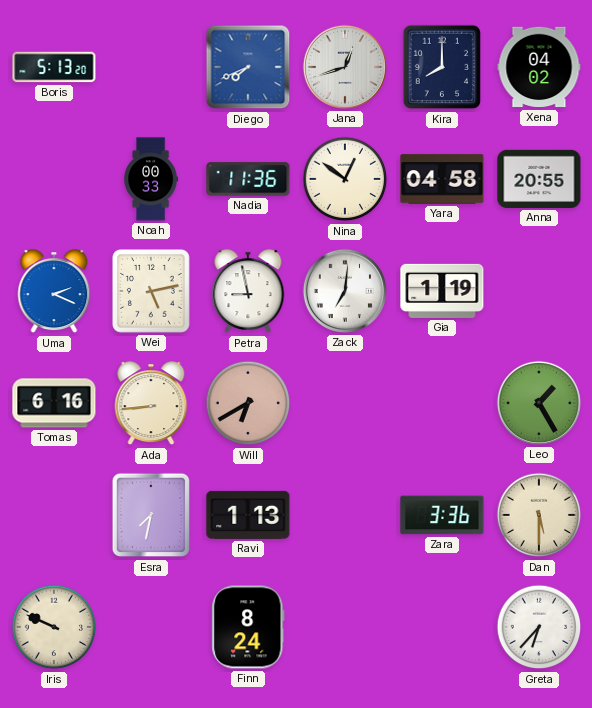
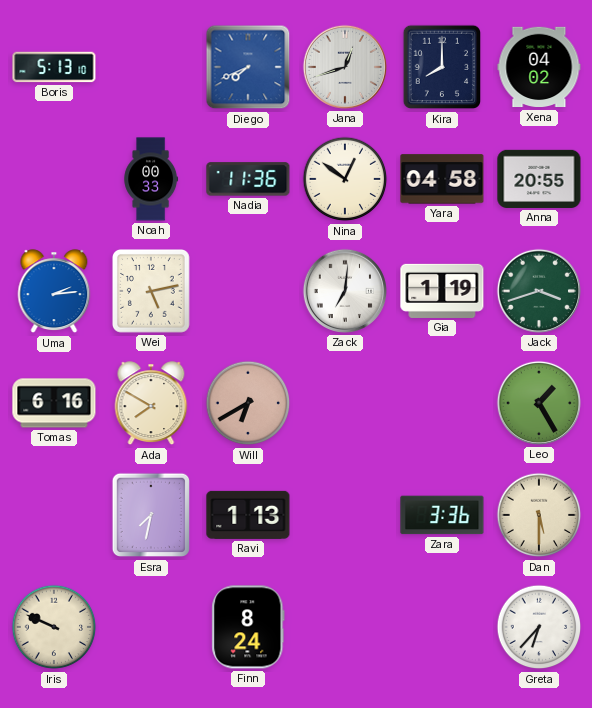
Boris: 5:13:20 -> 5:13:10
Uma: 2:19 -> 2:14
Petra: 8:58 -> none
Jack: none -> 3:42
Ada: 8:44 -> 7:50
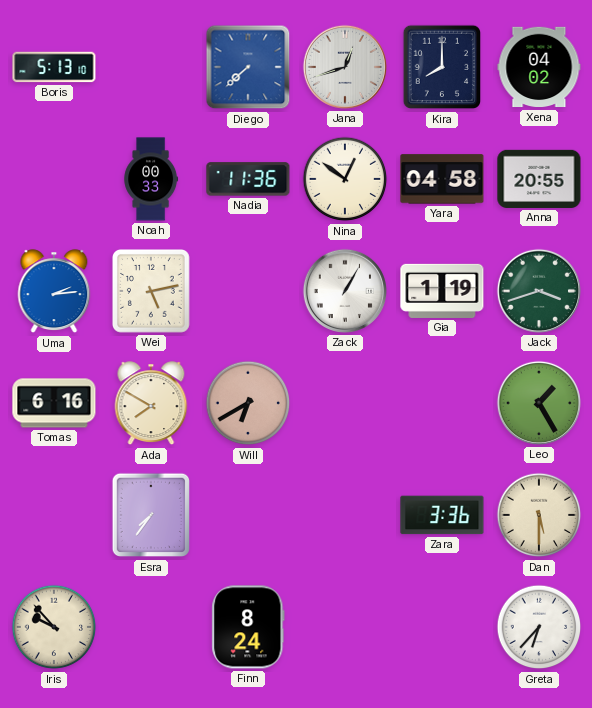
Diego: 7:41 -> 7:38
Zack: 7:01 -> 1:05
Esra: 7:32 -> 7:36
Ravi: 1:13 -> none
Iris: 9:49 -> 9:53
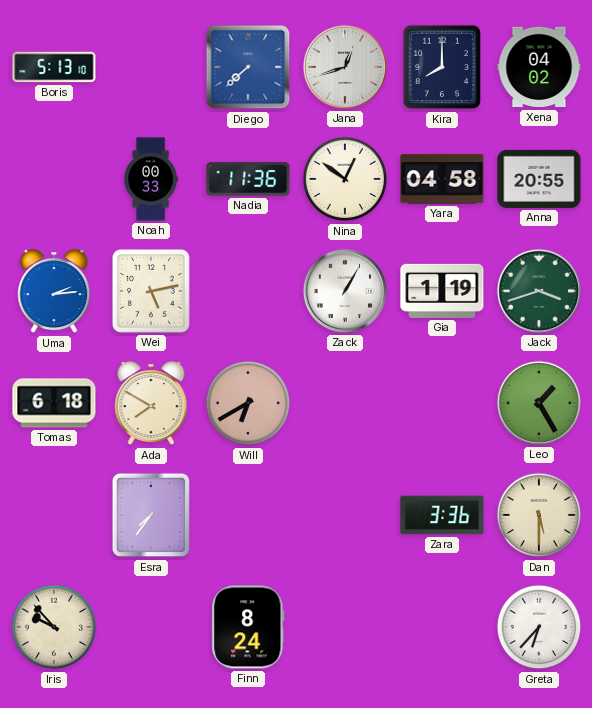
Tomas: 6:16 -> 6:18
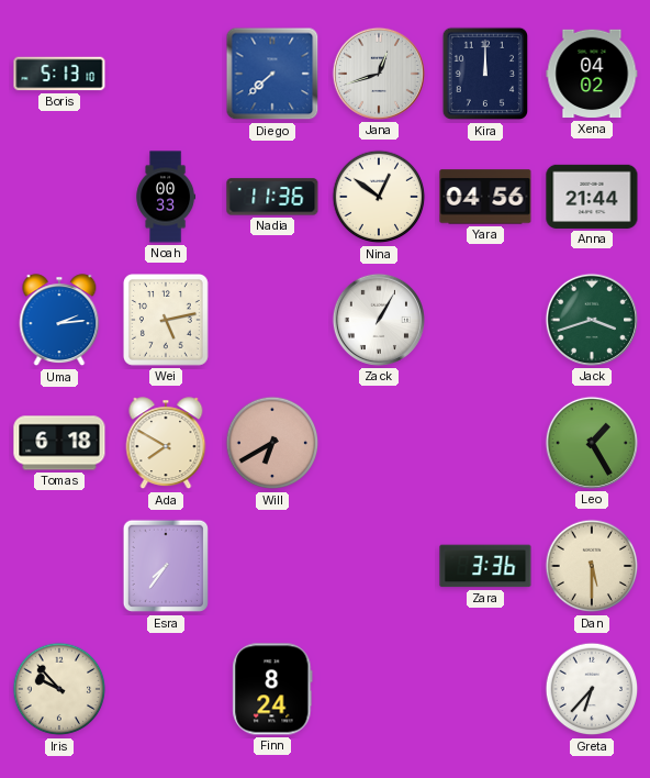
Kira: 8:00 -> 12:00
Yara: 04:58 -> 04:56
Anna: 20:55 -> 21:44
Gia: 1:19 -> none
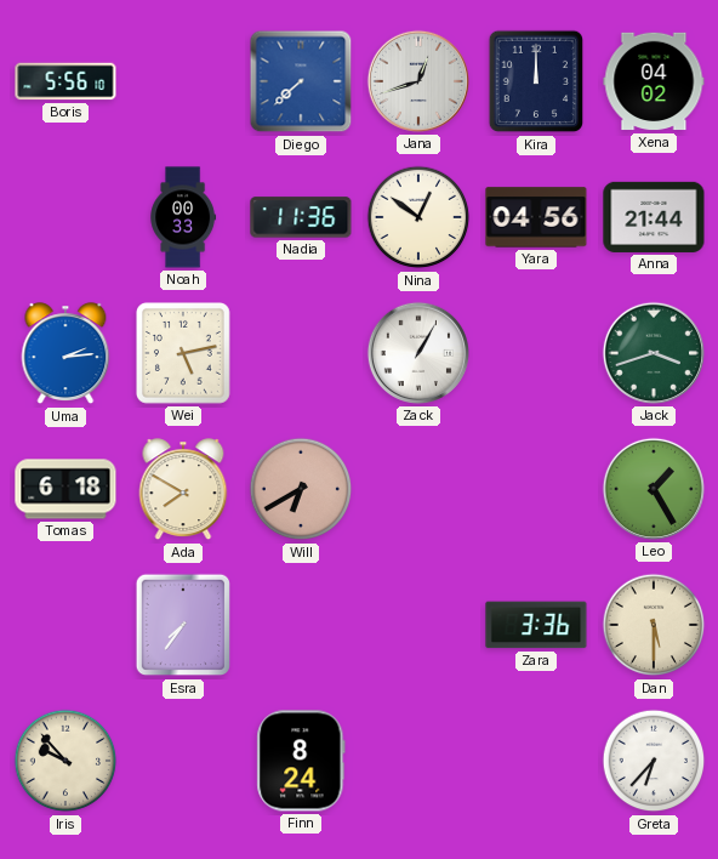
Boris: 5:13 -> 5:56
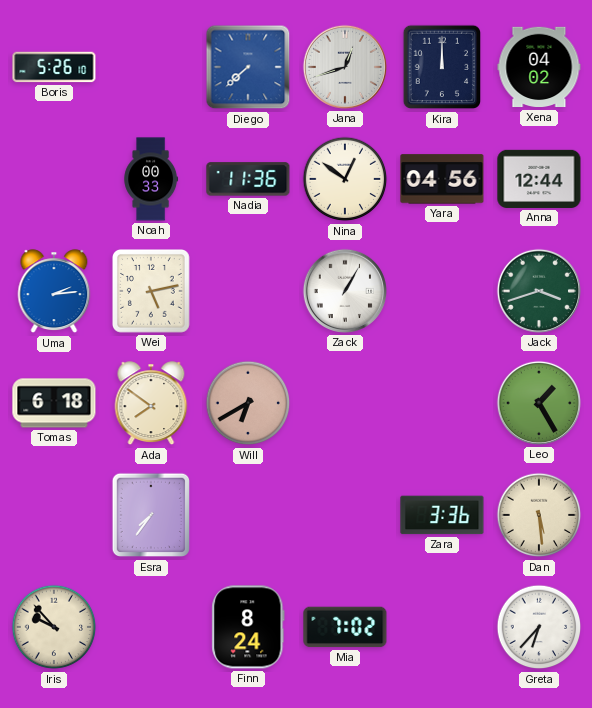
Boris: 5:56 -> 5:26
Anna: 21:44 -> 12:44
Ada: 7:50 -> 7:51
Dan: 5:30 -> 5:29
Mia: none -> 7:02
